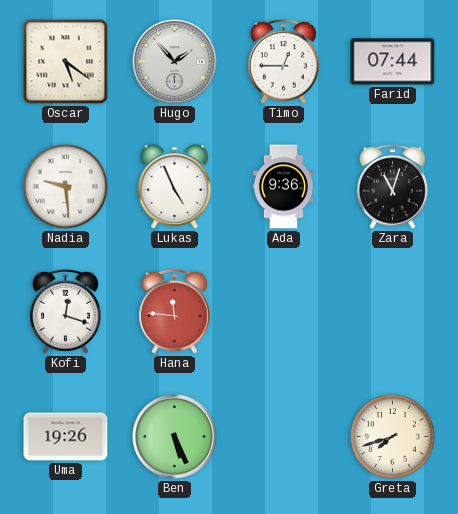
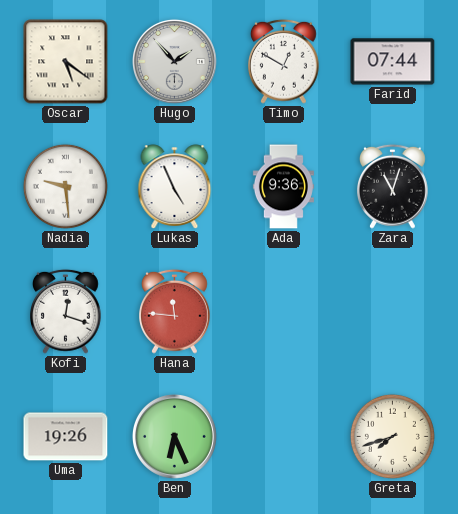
Timo: 12:45 -> 12:50
Ben: 5:26 -> 6:26
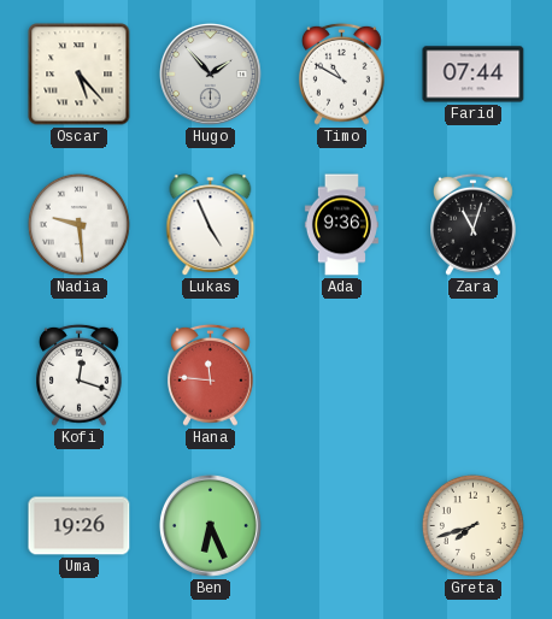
Oscar: 5:21 -> 5:23
Timo: 12:50 -> 10:50
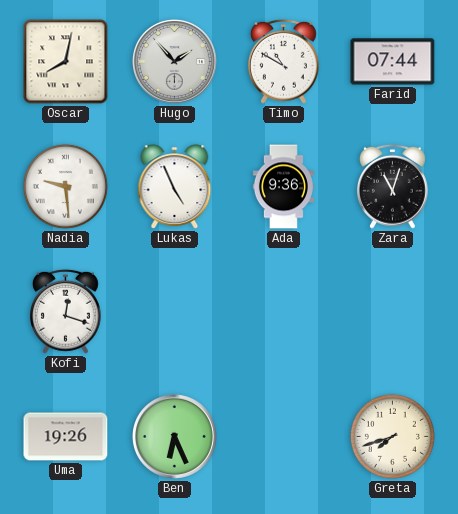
Oscar: 5:23 -> 8:02
Hana: 11:46 -> none
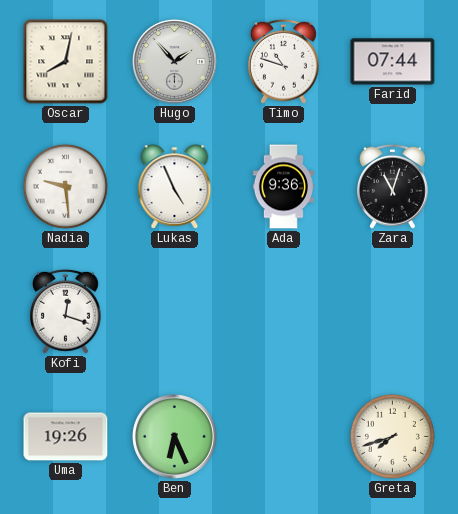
Timo: 10:50 -> 10:48
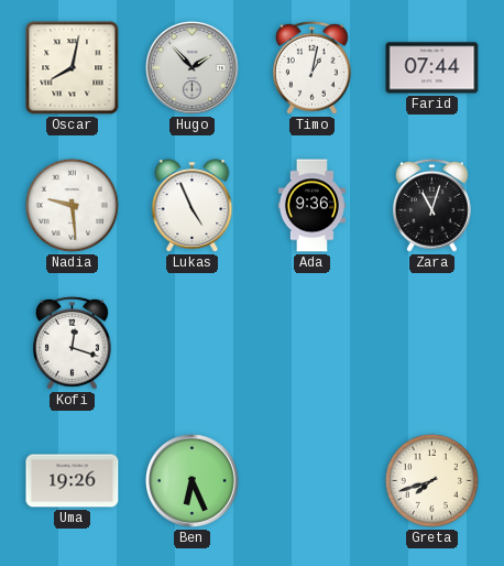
Timo: 10:48 -> 1:02
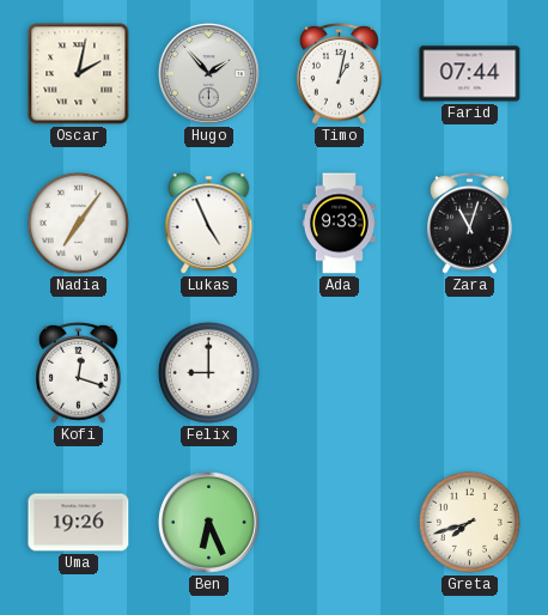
Oscar: 8:02 -> 2:02
Nadia: 9:29 -> 7:06
Ada: 9:36 -> 9:33
Felix: none -> 9:00
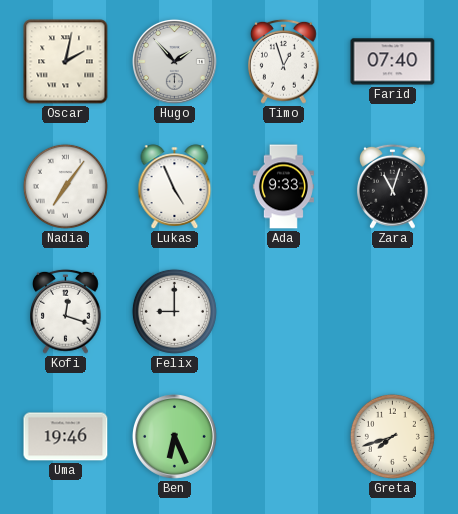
Timo: 1:02 -> 12:57
Farid: 07:44 -> 07:40
Uma: 19:26 -> 19:46
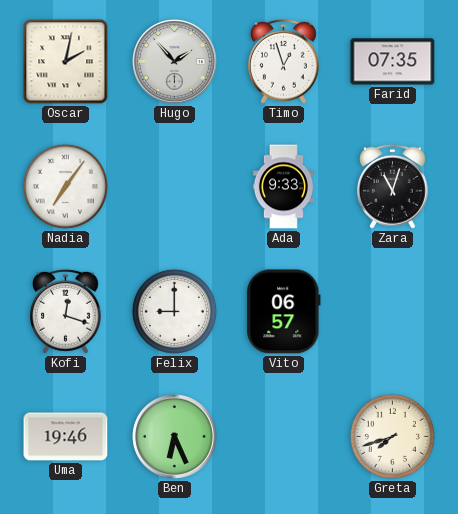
Farid: 07:40 -> 07:35
Lukas: 4:56 -> none
Vito: none -> 06:57
